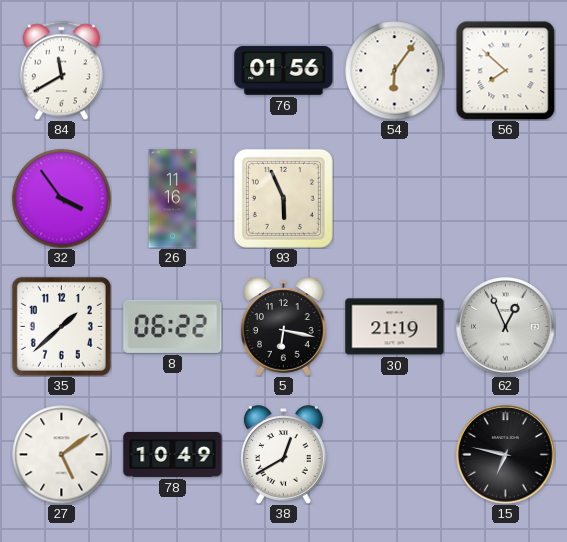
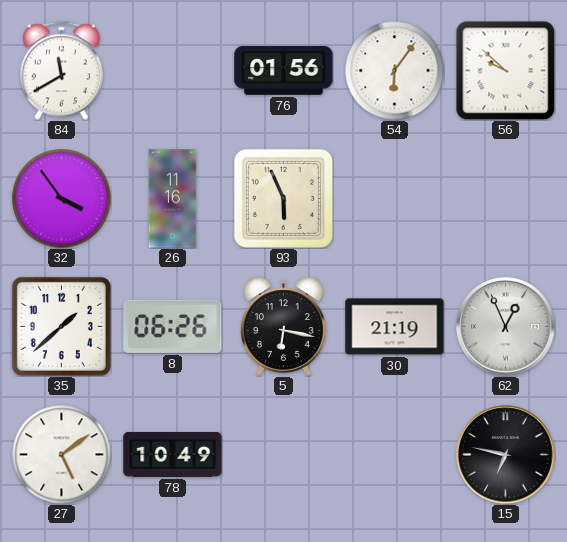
56: 7:52 -> 9:52
8: 06:22 -> 06:26
38: 12:40 -> none
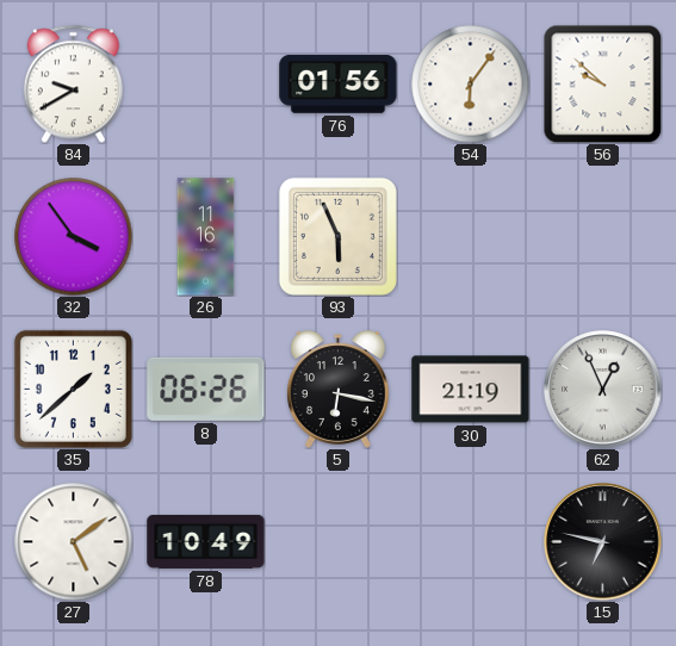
84: 11:40 -> 9:40
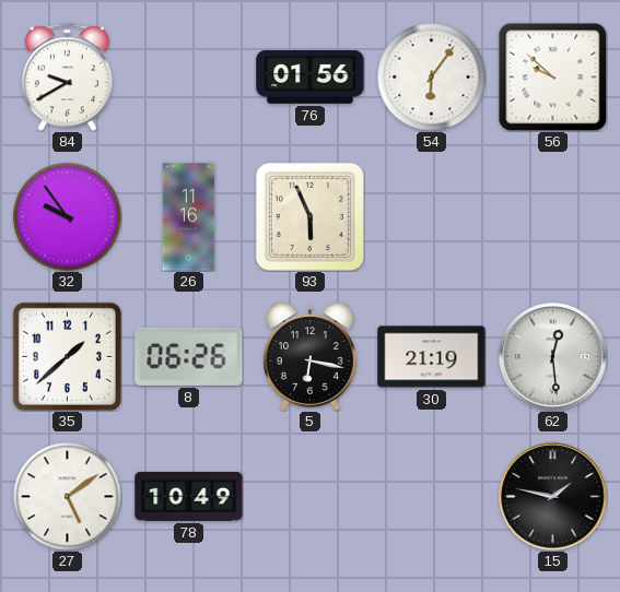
32: 3:54 -> 9:54
62: 12:56 -> 12:29
15: 6:47 -> 1:47
